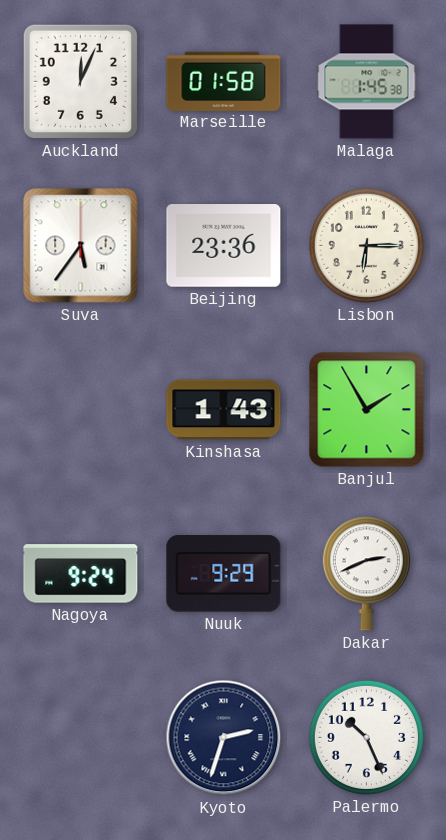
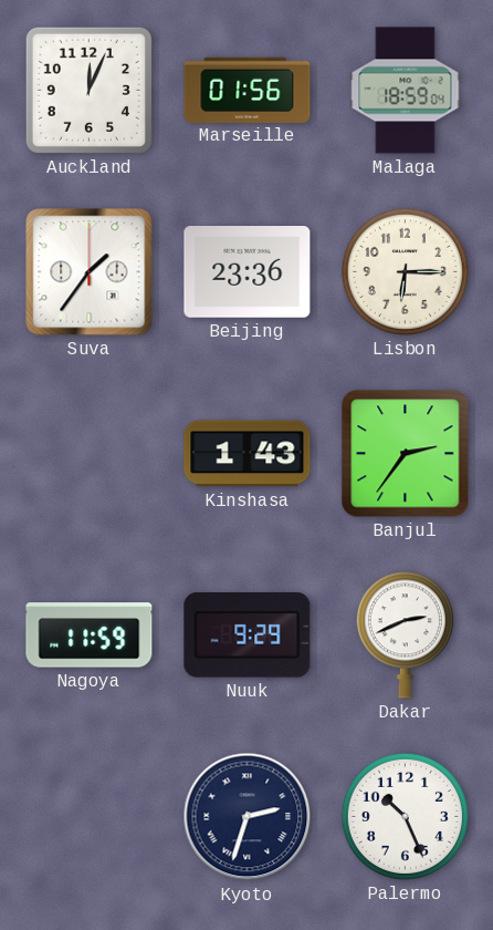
Marseille: 01:58 -> 01:56
Malaga: 1:45 -> 18:59
Suva: 5:36 -> 1:36
Banjul: 1:55 -> 2:36
Nagoya: 9:24 -> 11:59
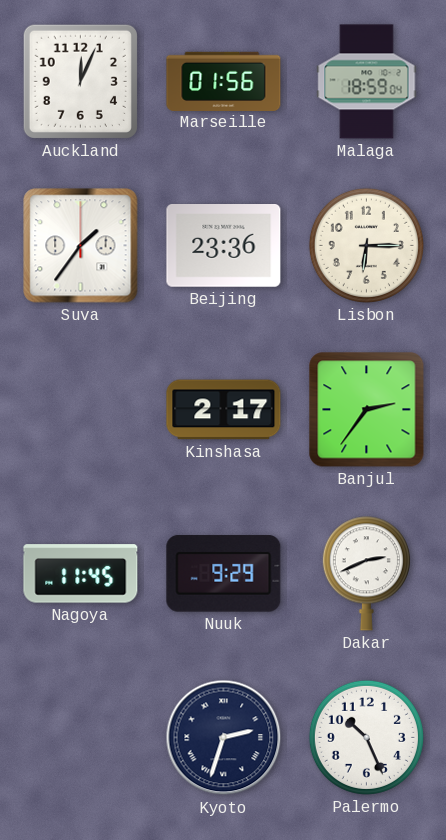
Kinshasa: 1:43 -> 2:17
Nagoya: 11:59 -> 11:45
